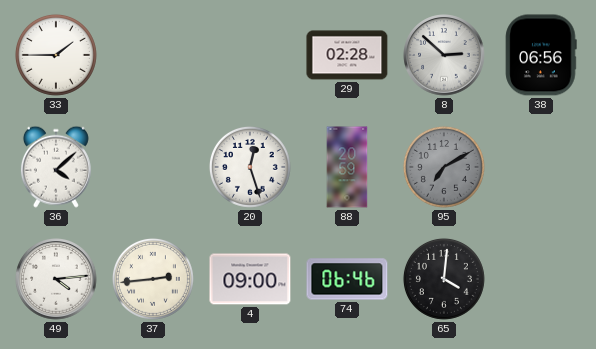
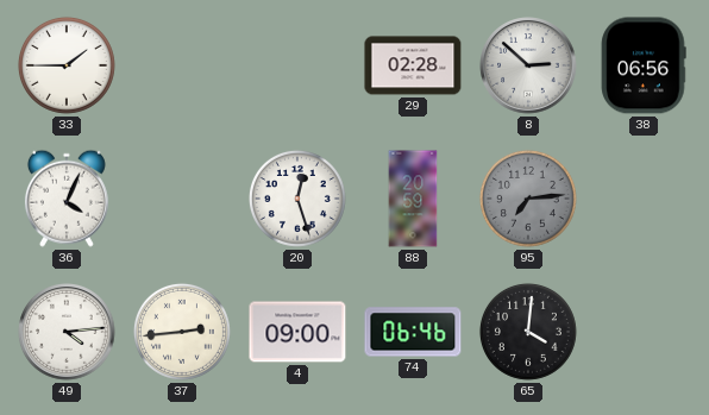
36: 4:08 -> 4:04
95: 7:10 -> 7:14
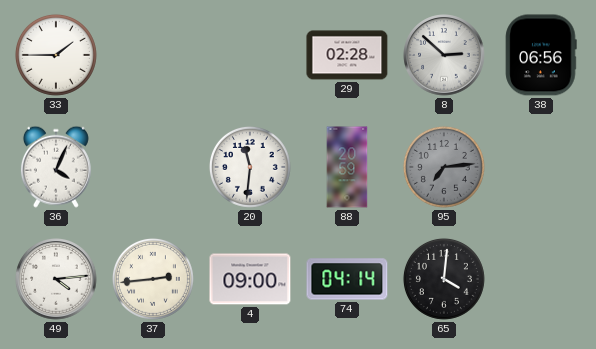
20: 12:27 -> 11:31
74: 06:46 -> 04:14
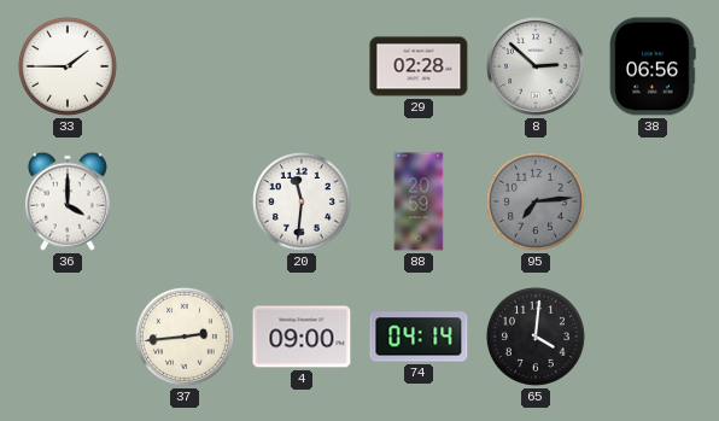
36: 4:04 -> 4:00
49: 4:14 -> none
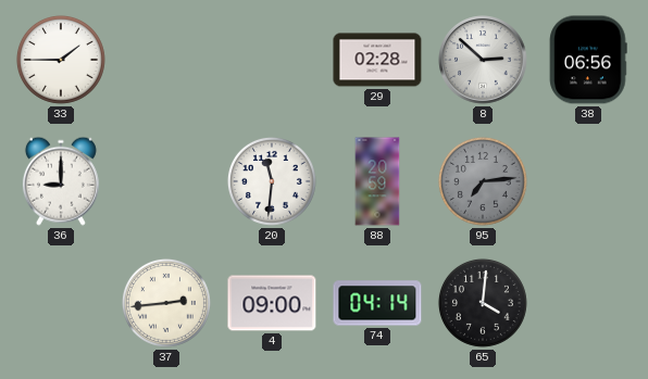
36: 4:00 -> 9:00
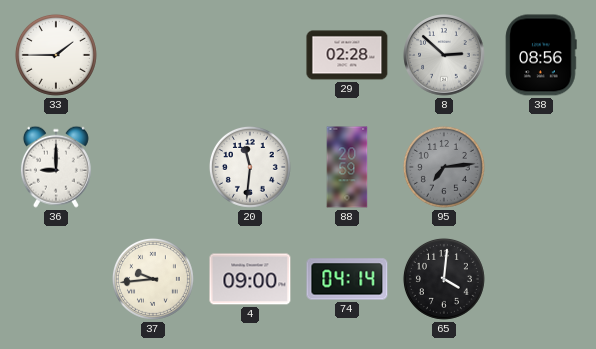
38: 06:56 -> 08:56
37: 2:44 -> 9:44
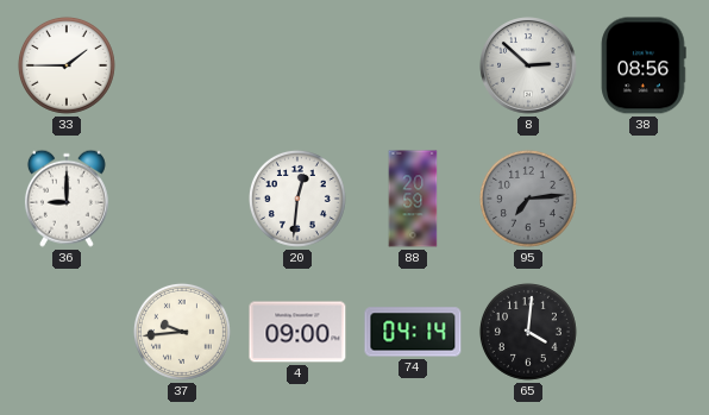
29: 02:28 -> none
20: 11:31 -> 12:31
